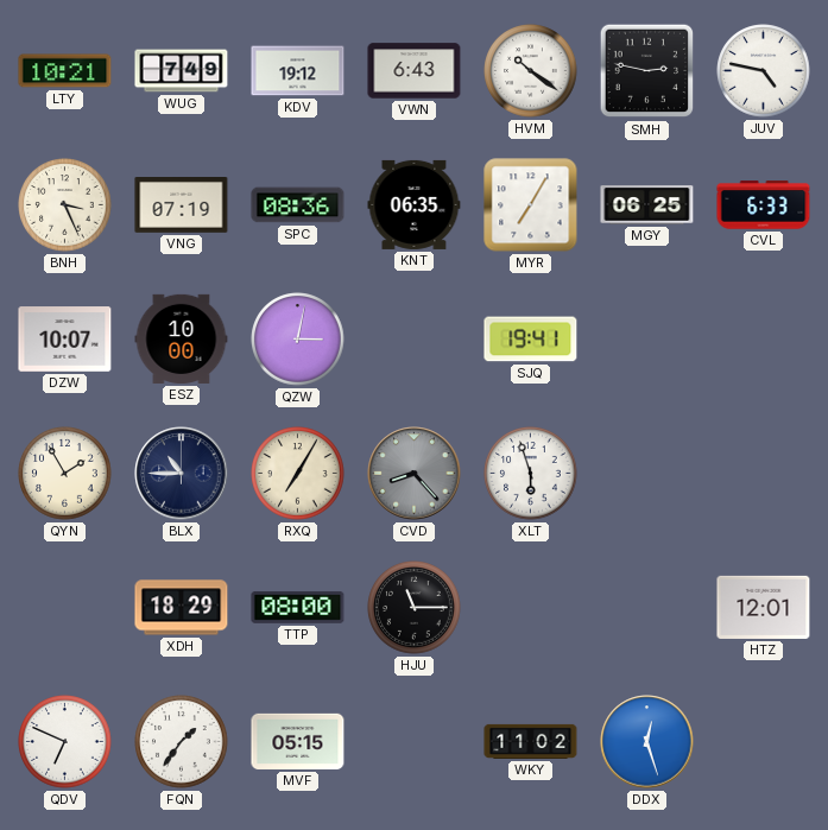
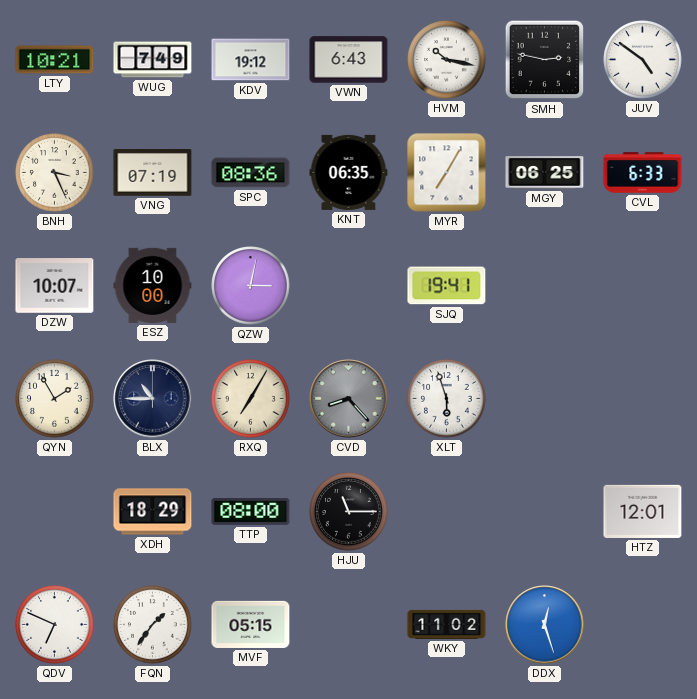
HVM: 10:21 -> 10:17
JUV: 4:47 -> 4:51
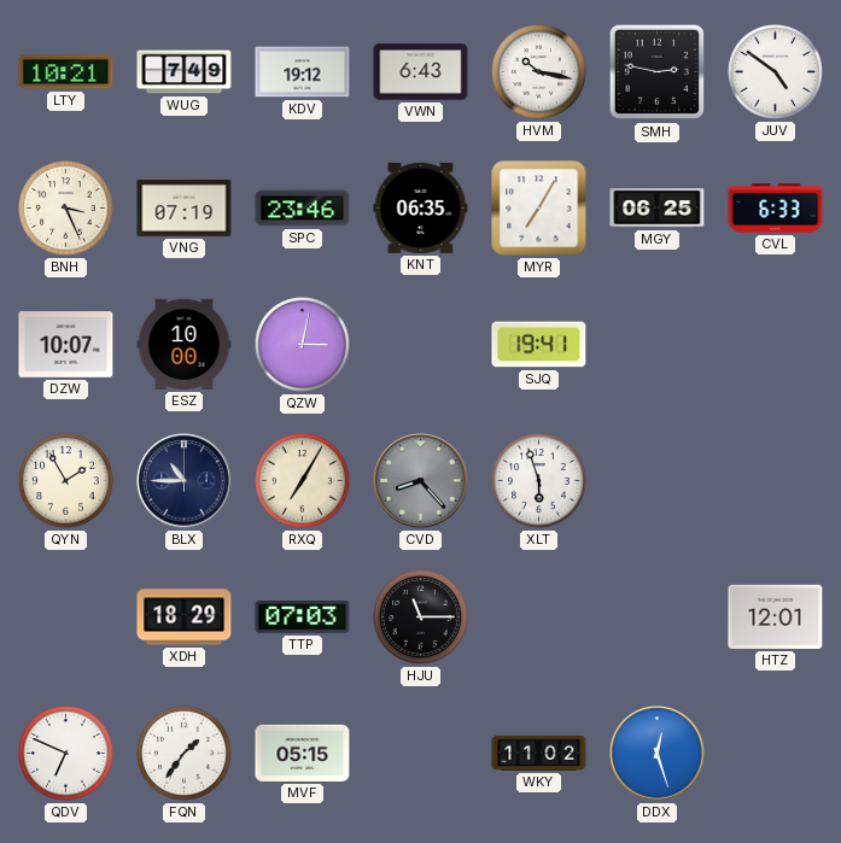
SPC: 08:36 -> 23:46
TTP: 08:00 -> 07:03
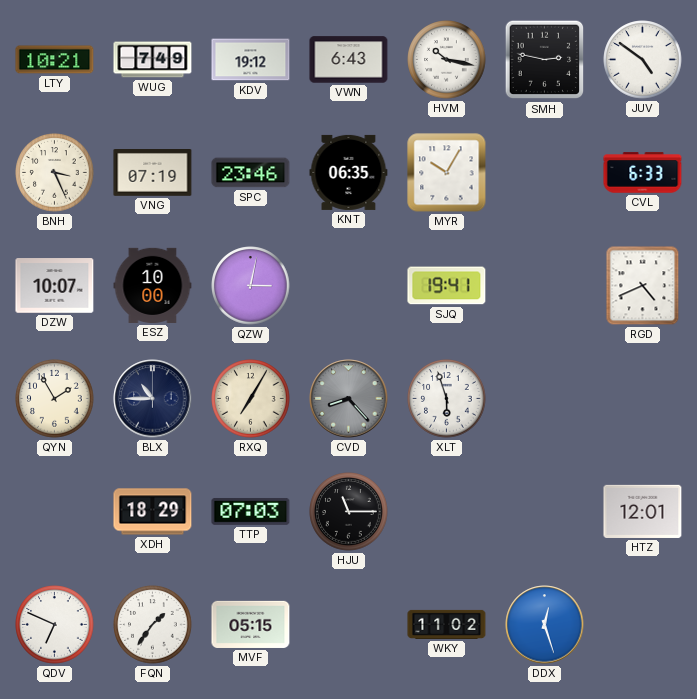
MYR: 7:05 -> 10:05
MGY: 06:25 -> none
RGD: none -> 4:41
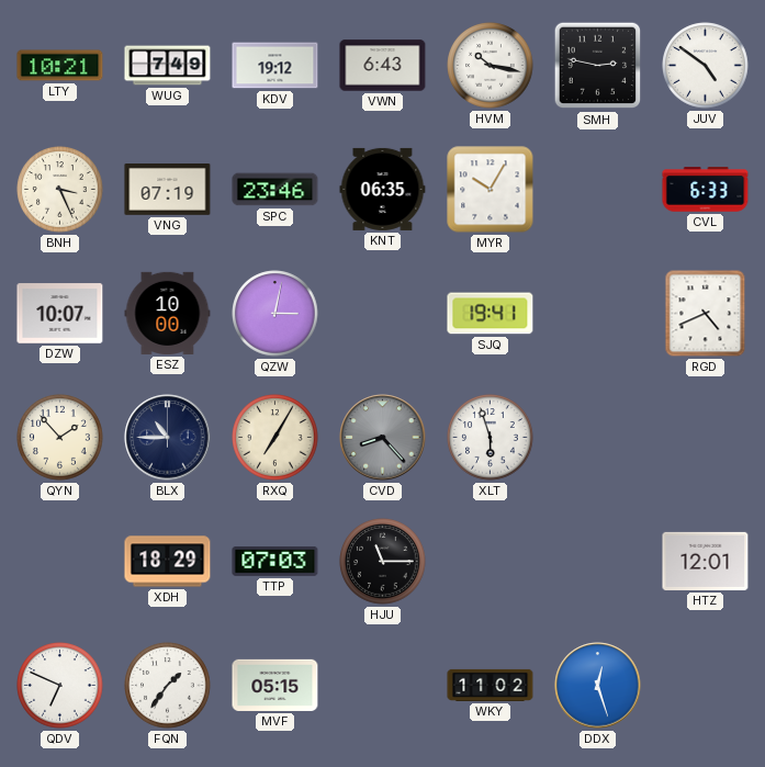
QYN: 1:55 -> 1:53
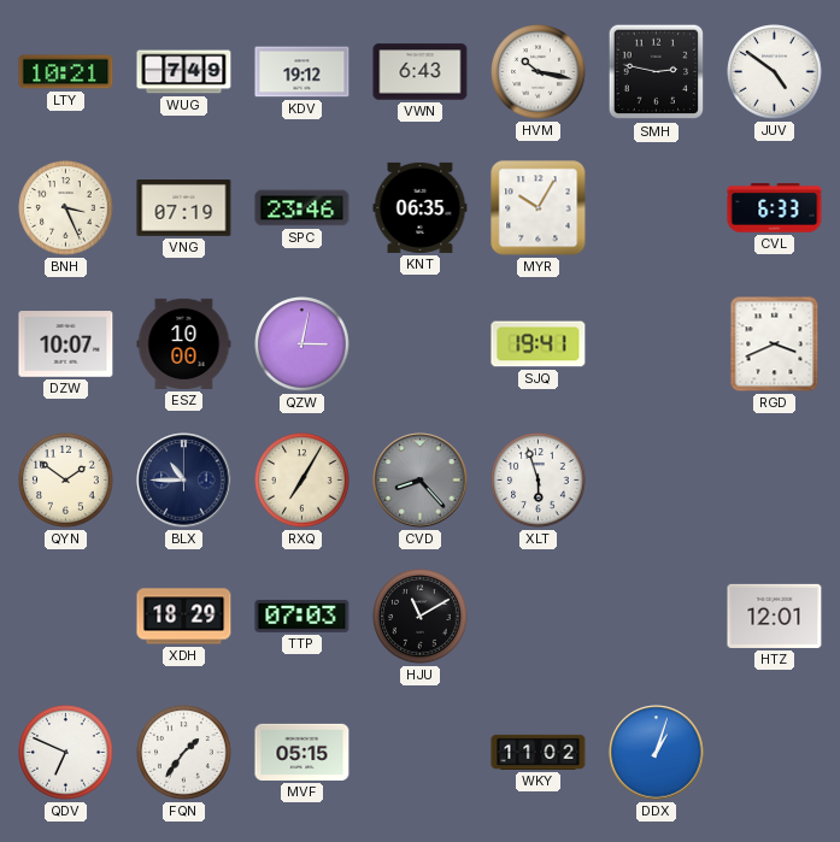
RGD: 4:41 -> 3:41
QYN: 1:53 -> 1:51
HJU: 11:15 -> 11:10
DDX: 12:27 -> 1:03
